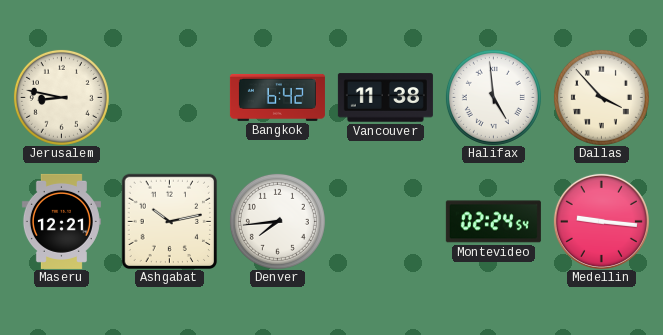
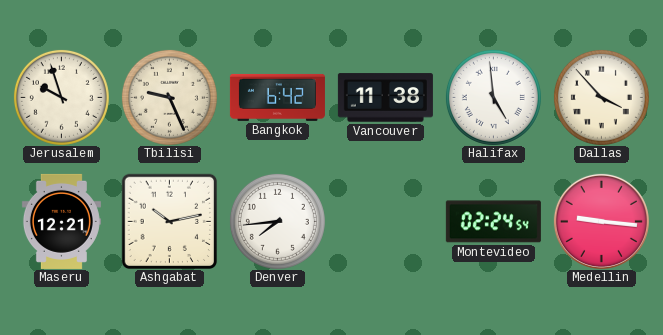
Jerusalem: 8:47 -> 9:57
Tbilisi: none -> 9:26
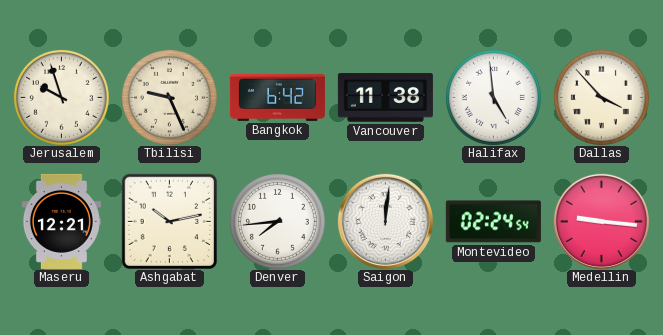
Saigon: none -> 12:01
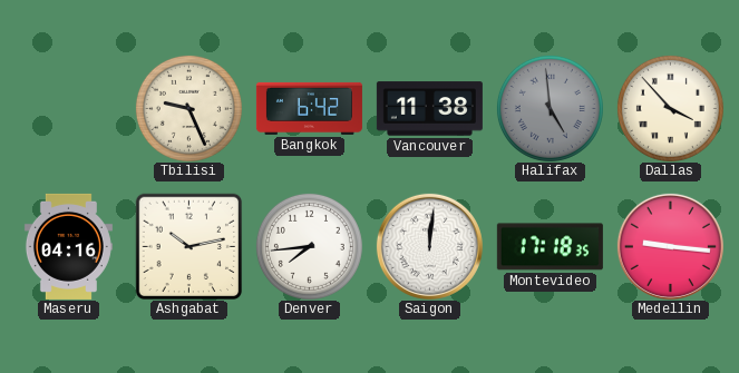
Jerusalem: 9:57 -> none
Halifax dial: white -> grey
Maseru: 12:21 -> 04:16
Montevideo: 02:24 -> 17:18
